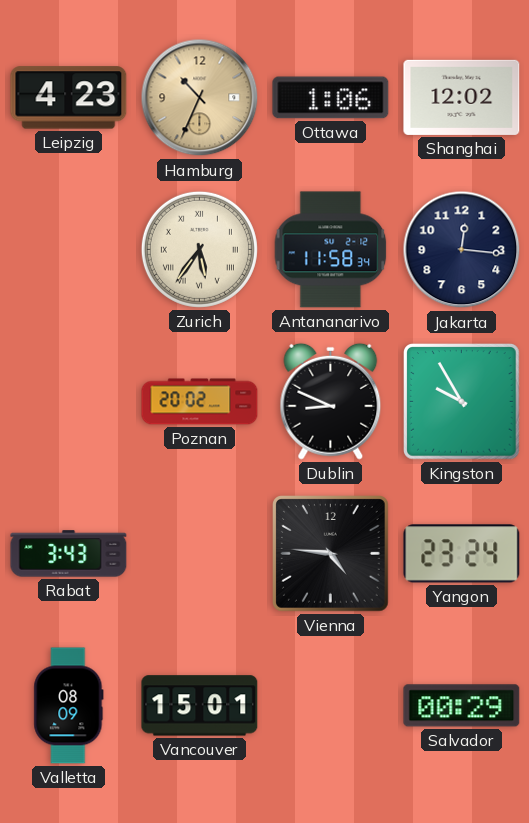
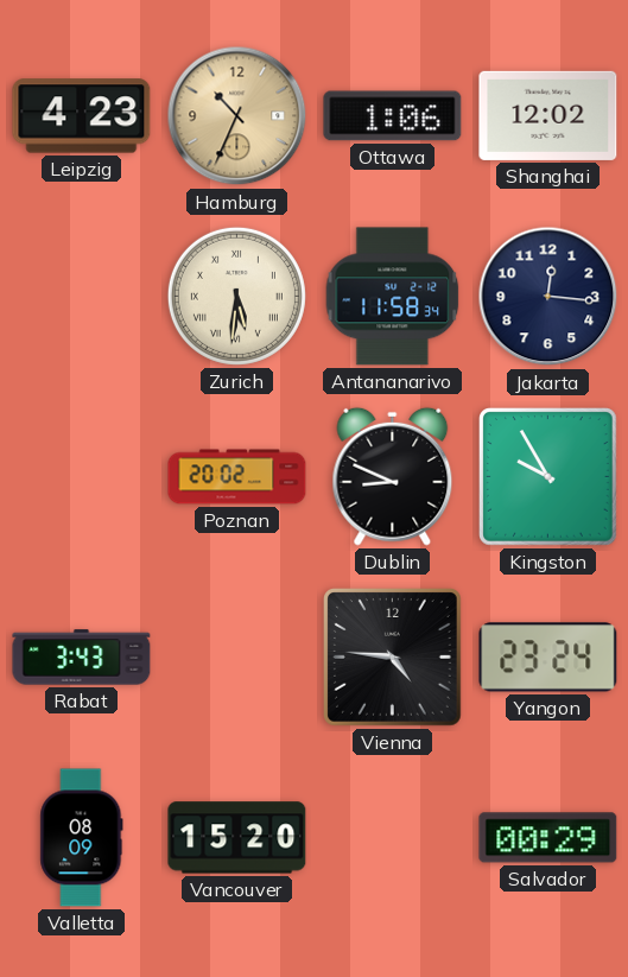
Zurich: 5:36 -> 5:31
Vancouver: 15:01 -> 15:20
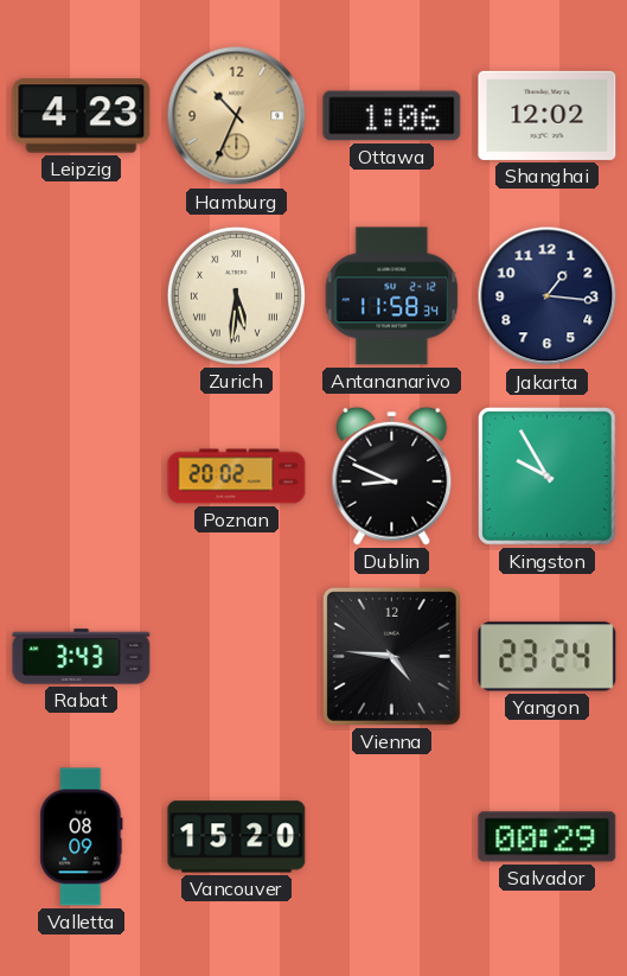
Jakarta: 12:16 -> 1:16
